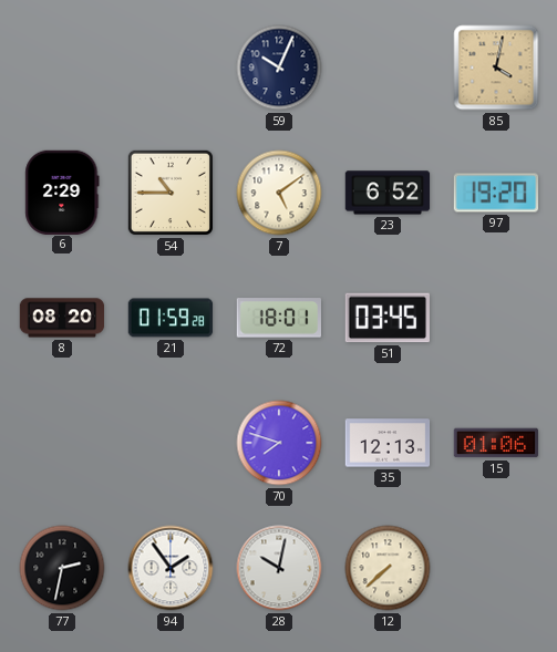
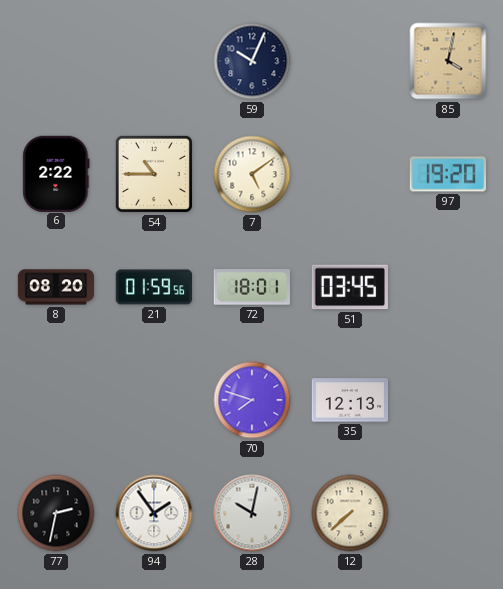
6: 2:29 -> 2:22
23: 6:52 -> none
21: 01:59:28 -> 01:59:56
15: 01:06 -> none
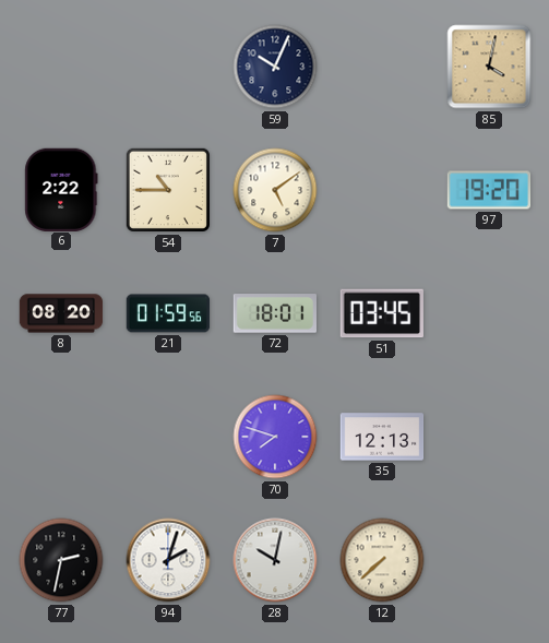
94: 1:54 -> 2:03
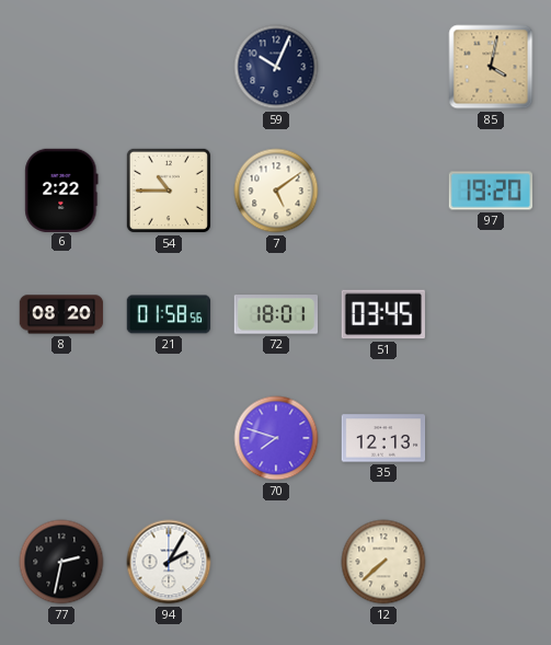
21: 01:59 -> 01:58
94: 2:03 -> 2:05
28: 10:02 -> none
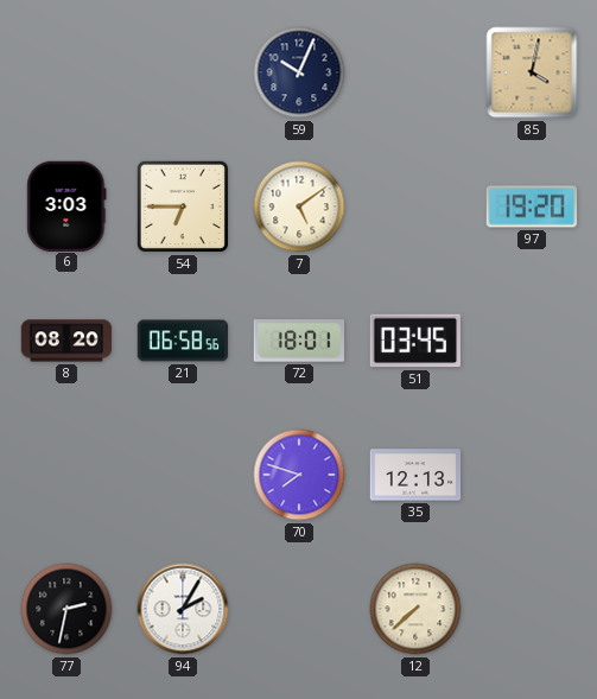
6: 2:22 -> 3:03
54: 10:45 -> 6:45
21: 01:58 -> 06:58
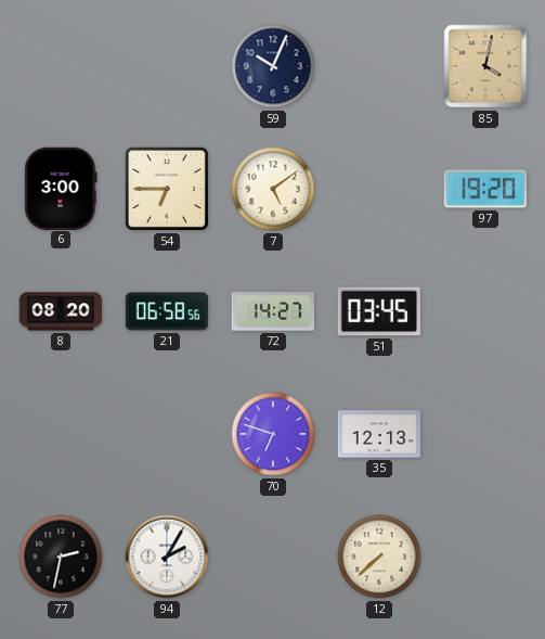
6: 3:03 -> 3:00
72: 18:01 -> 14:27
70: 7:48 -> 6:48
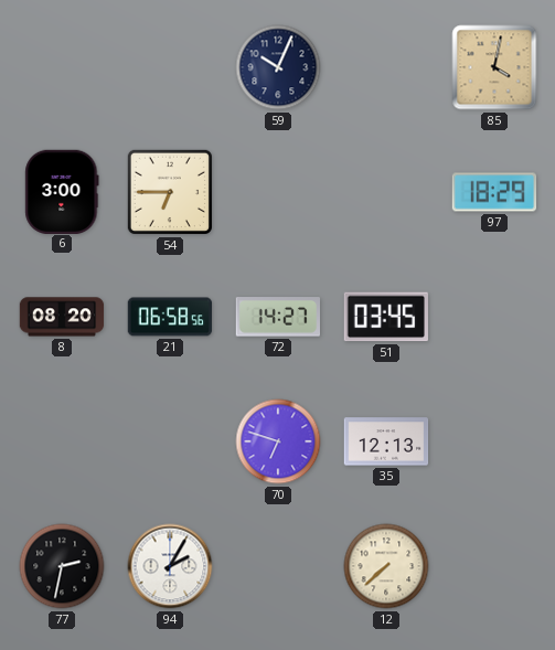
7: 5:09 -> none
97: 19:20 -> 18:29
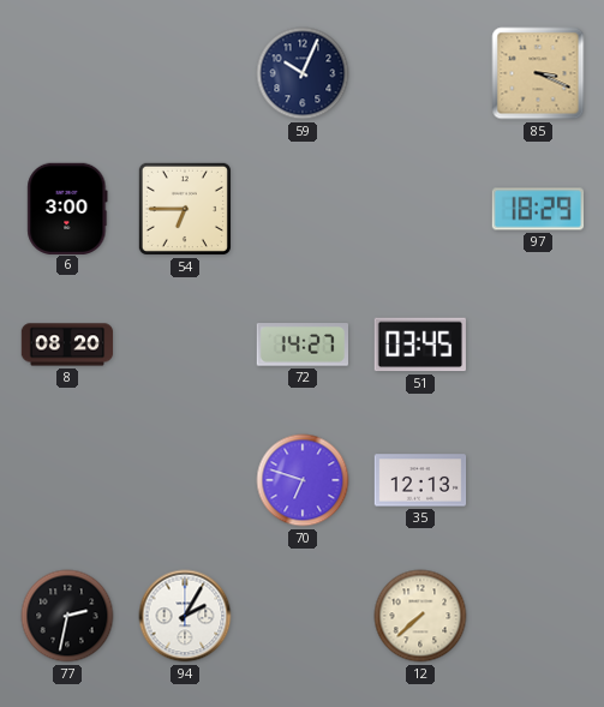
85: 4:02 -> 3:19
21: 06:58 -> none
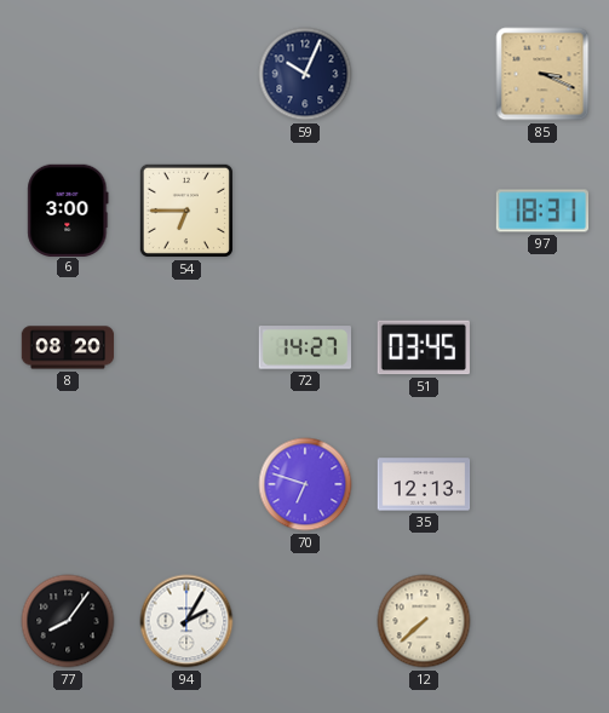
97: 18:29 -> 18:31
77: 2:32 -> 8:06
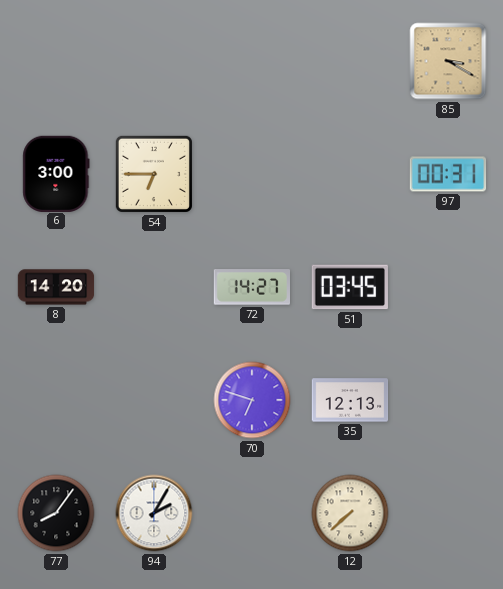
59: 10:04 -> none
85: 3:19 -> 3:20
97: 18:31 -> 00:31
8: 08:20 -> 14:20
